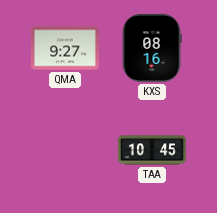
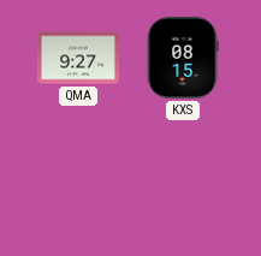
KXS: 08:16 -> 08:15
TAA: 10:45 -> none
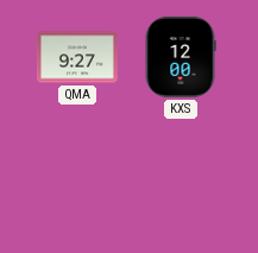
KXS: 08:15 -> 12:00
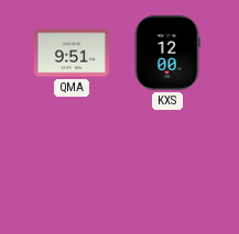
QMA: 9:27 -> 9:51
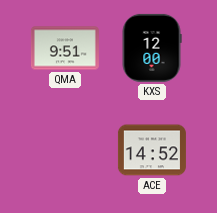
ACE: none -> 14:52
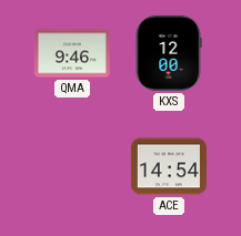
QMA: 9:51 -> 9:46
ACE: 14:52 -> 14:54
